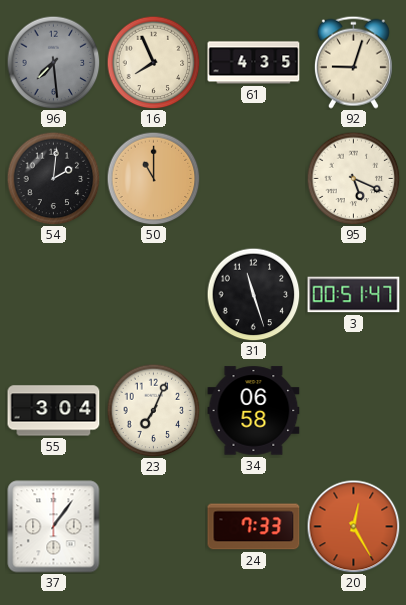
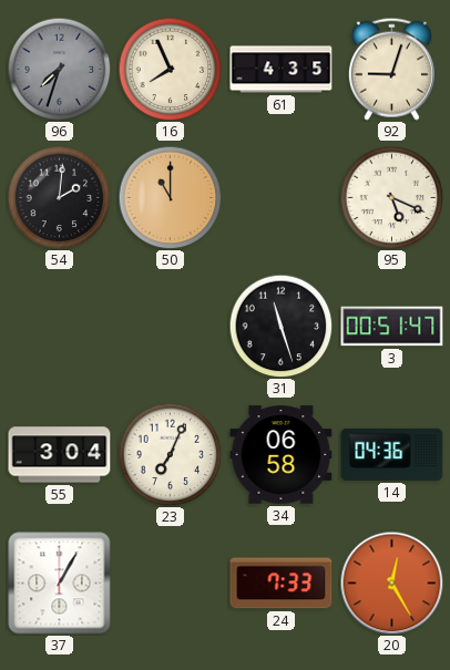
96: 7:29 -> 7:33
14: none -> 04:36
37: 1:06 -> 1:05
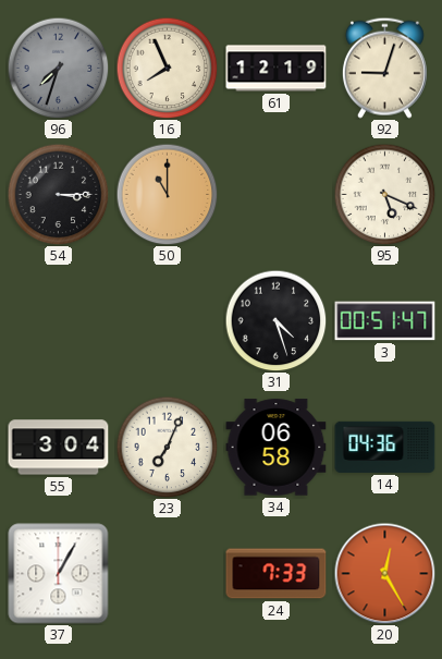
61: 4:35 -> 12:19
54: 2:01 -> 3:15
31: 11:27 -> 4:27
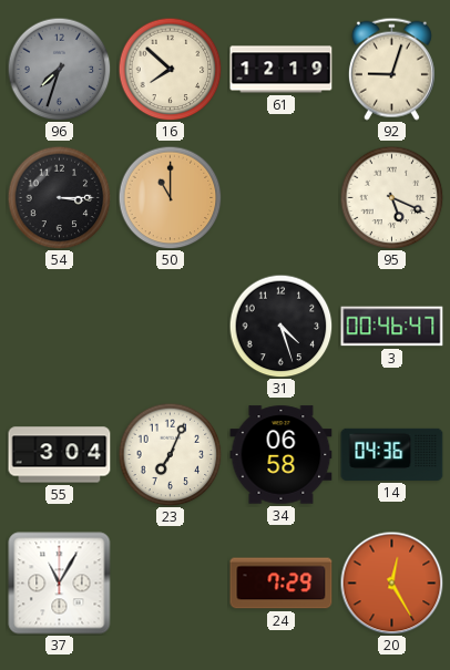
16: 7:56 -> 7:52
3: 00:51 -> 00:46
37: 1:05 -> 11:05
24: 7:33 -> 7:29
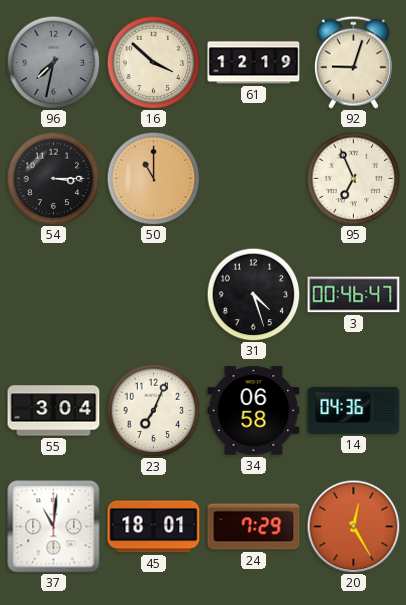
96: 7:33 -> 7:32
16: 7:52 -> 3:52
95: 5:19 -> 6:56
37: 11:05 -> 11:01
45: none -> 18:01
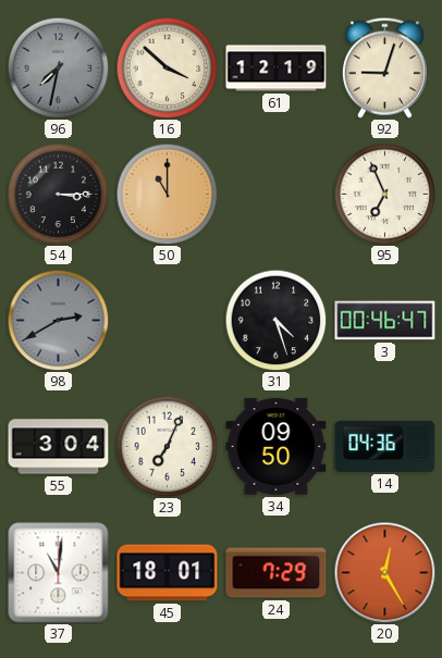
98: none -> 2:40
34: 06:58 -> 09:50
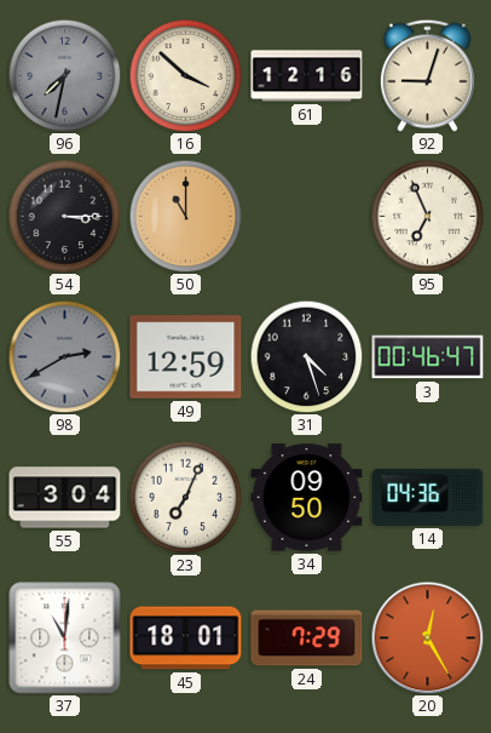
61: 12:19 -> 12:16
49: none -> 12:59
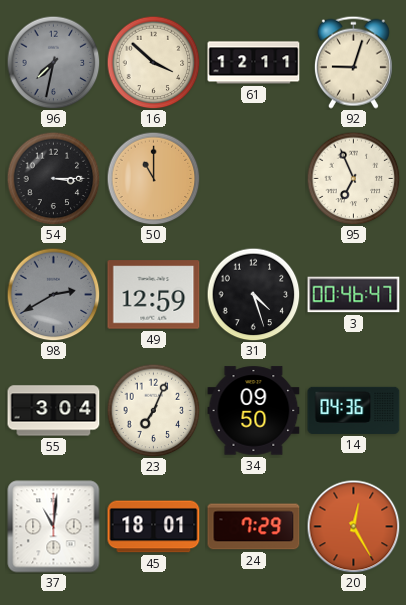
61: 12:16 -> 12:11
